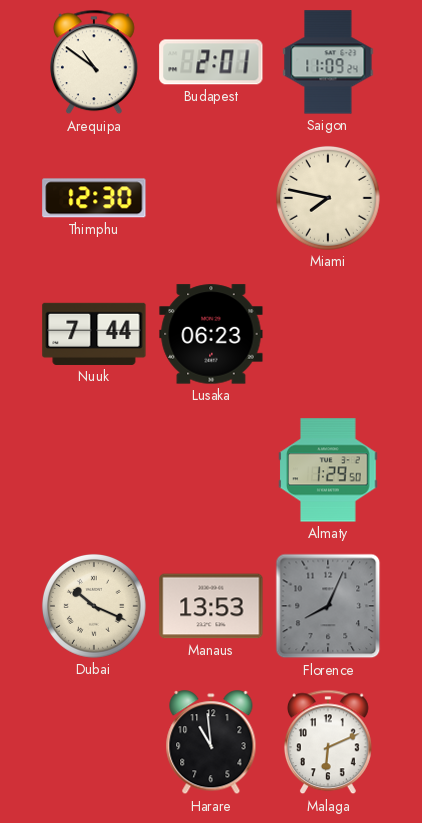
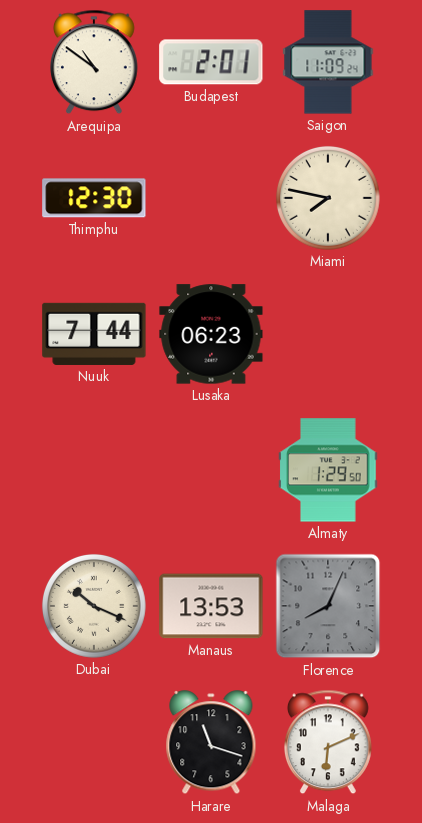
Harare: 10:59 -> 11:18
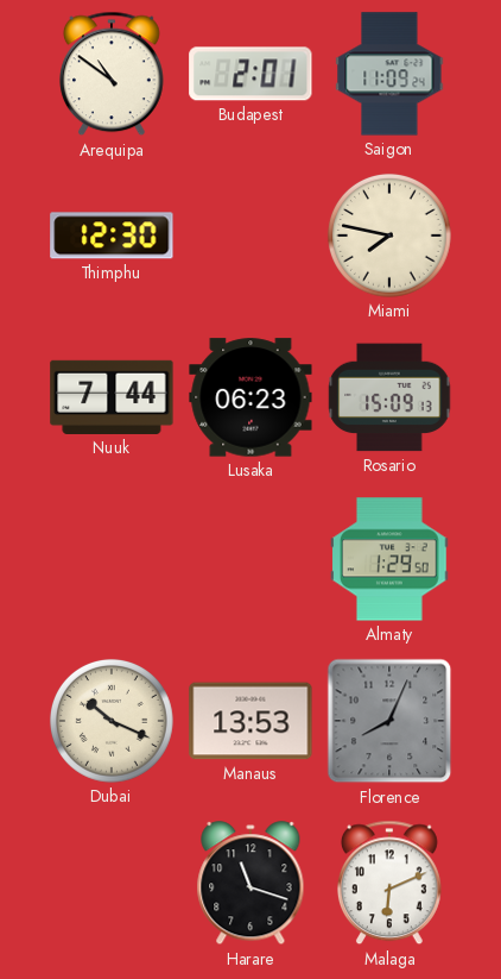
Rosario: none -> 15:09
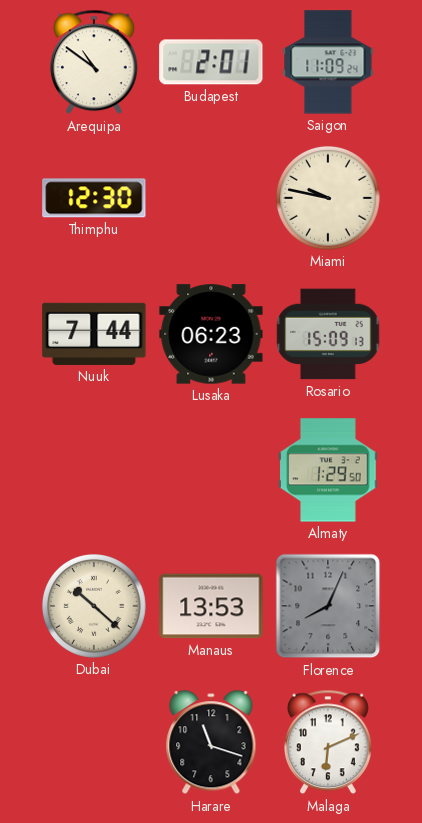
Miami: 7:47 -> 9:47
Dubai: 10:19 -> 10:22
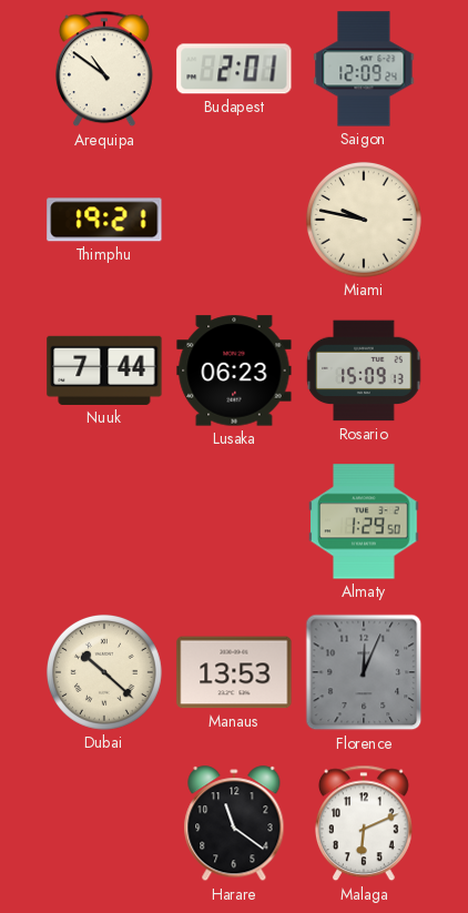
Saigon: 11:09 -> 12:09
Thimphu: 12:30 -> 19:21
Florence: 8:04 -> 12:04
Harare: 11:18 -> 11:21
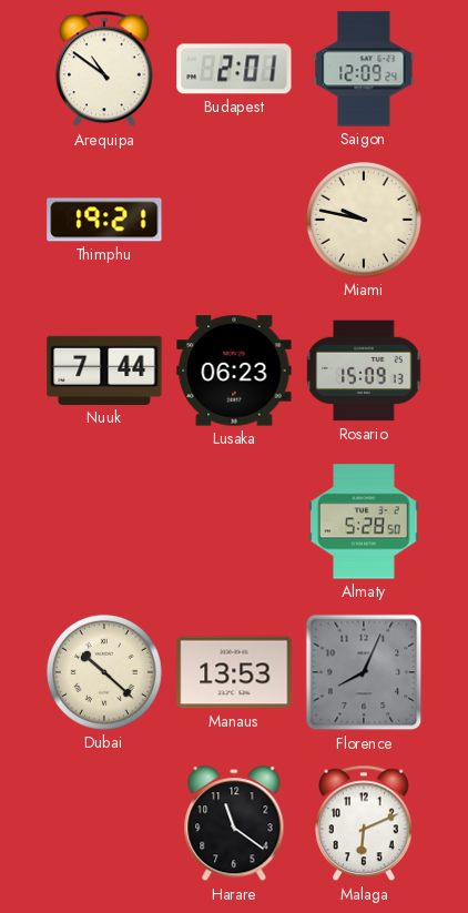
Almaty: 1:29 -> 5:28
Florence: 12:04 -> 8:04
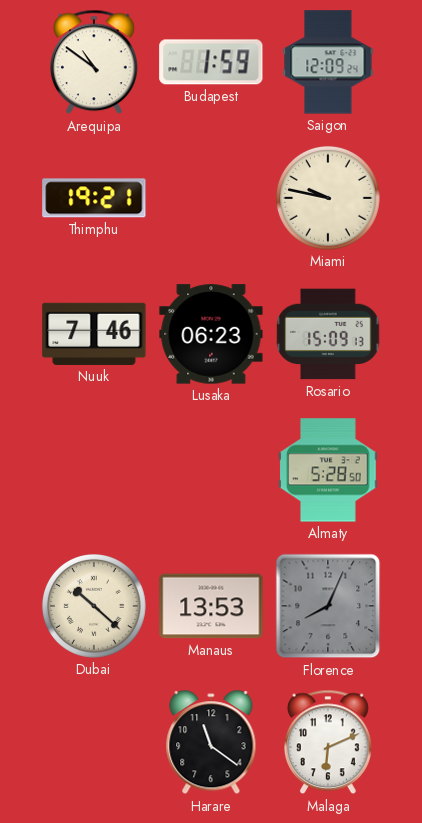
Budapest: 2:01 -> 1:59
Nuuk: 7:44 -> 7:46
